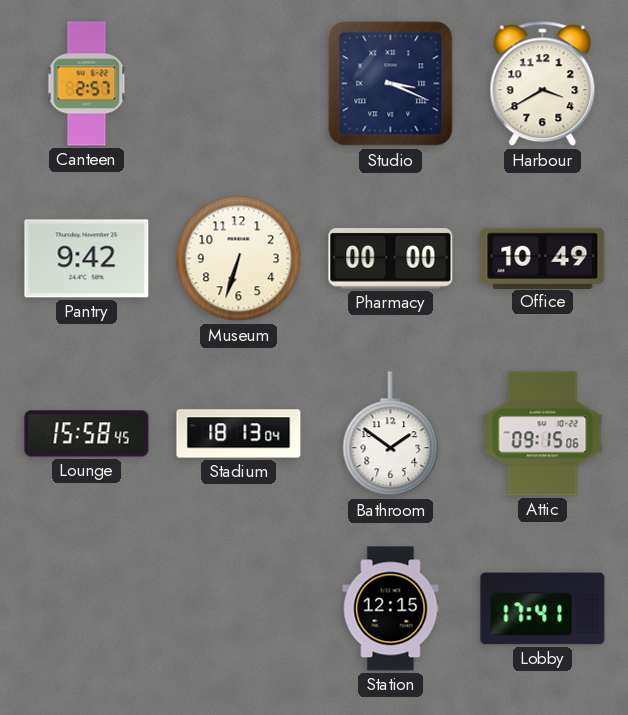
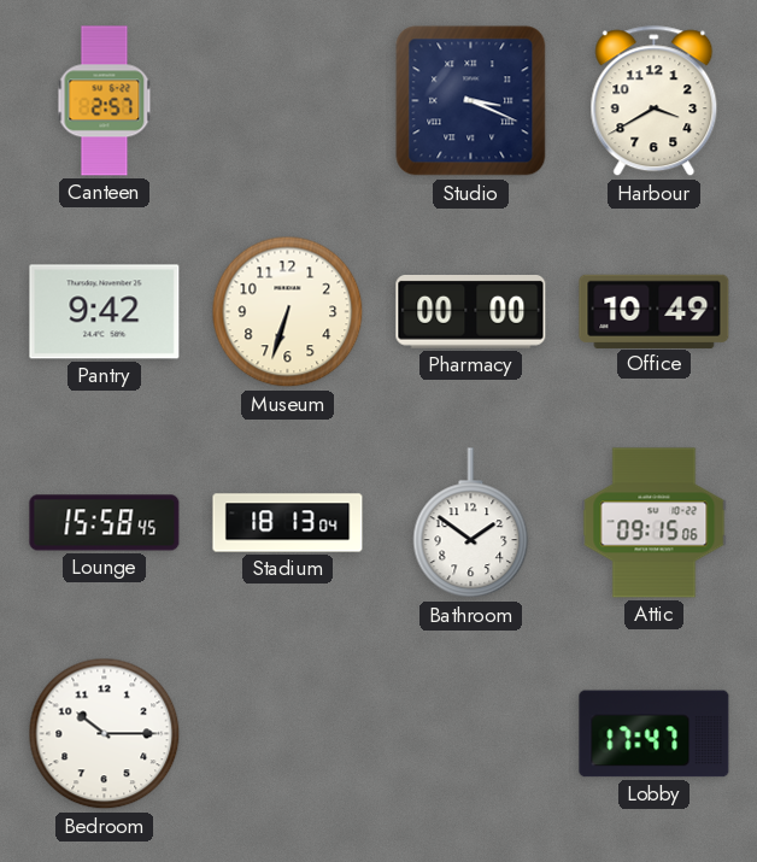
Bedroom: none -> 10:15
Station: 12:15 -> none
Lobby: 17:41 -> 17:47
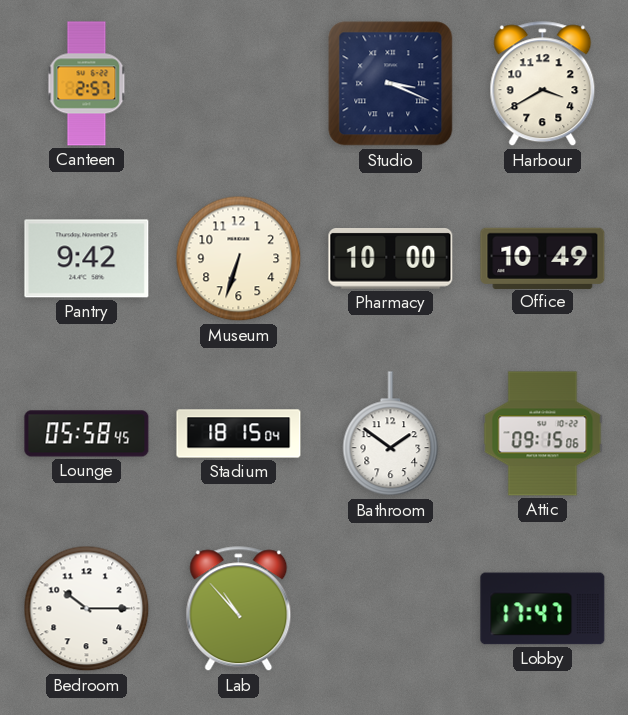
Pharmacy: 00:00 -> 10:00
Lounge: 15:58 -> 05:58
Stadium: 18:13 -> 18:15
Lab: none -> 10:53
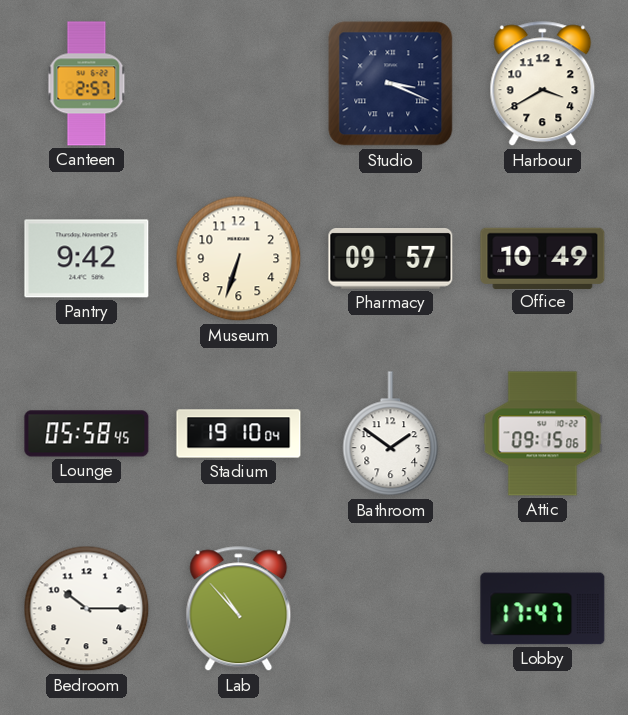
Pharmacy: 10:00 -> 09:57
Stadium: 18:15 -> 19:10
